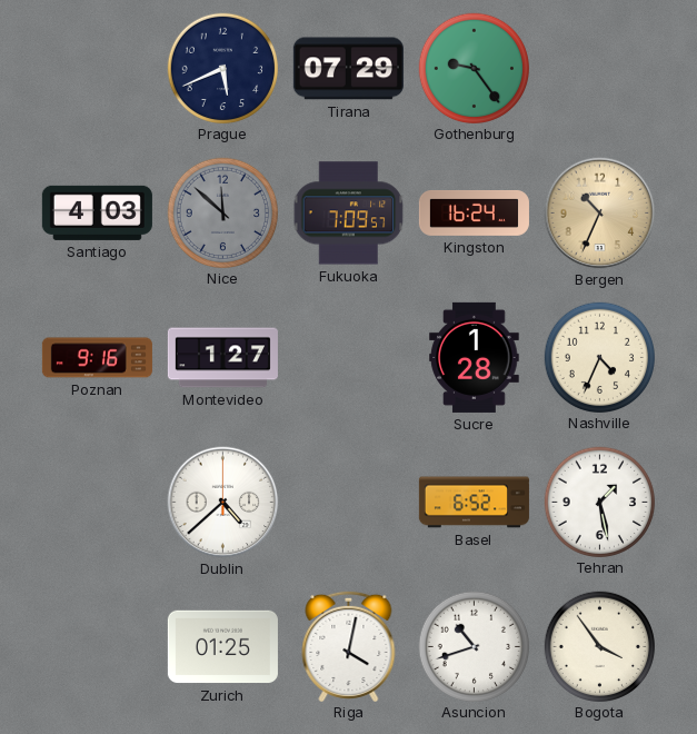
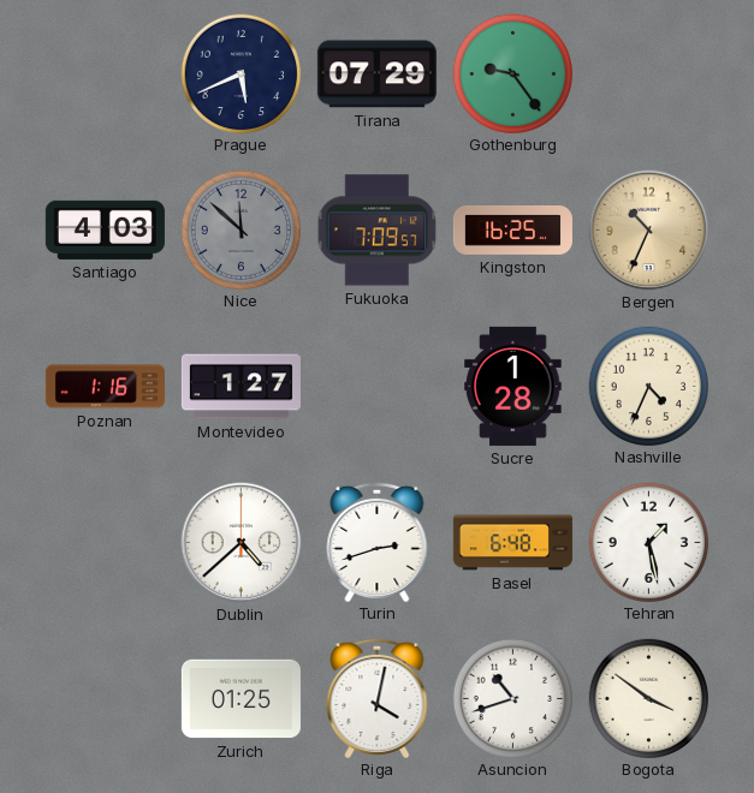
Kingston: 16:24 -> 16:25
Poznan: 9:16 -> 1:16
Turin: none -> 2:42
Basel: 6:52 -> 6:48
Bogota: 3:54 -> 3:51
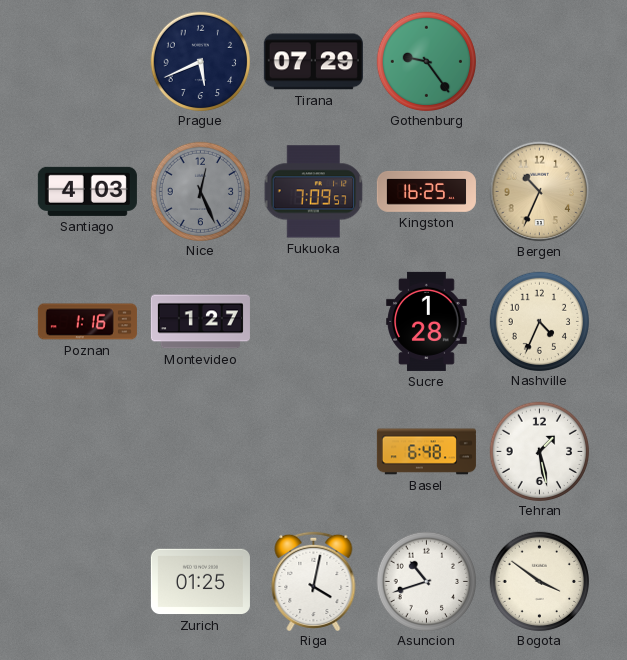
Nice: 11:52 -> 12:26
Dublin: 4:38 -> none
Turin: 2:42 -> none
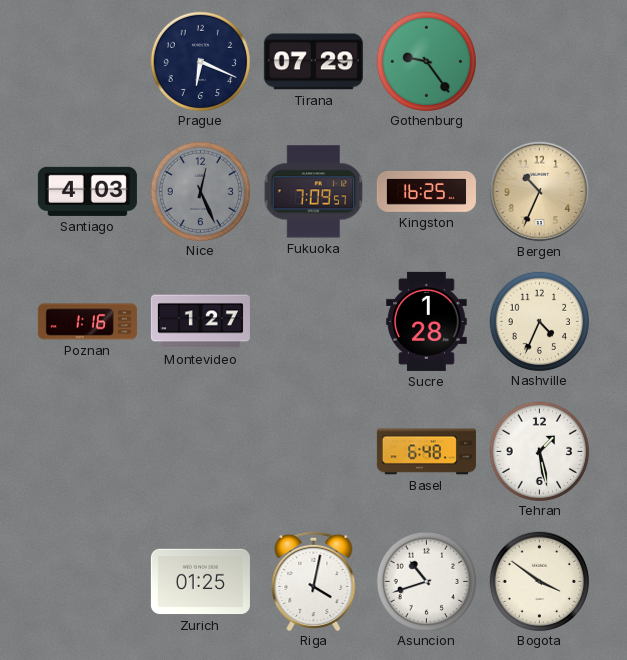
Prague: 5:41 -> 6:19
